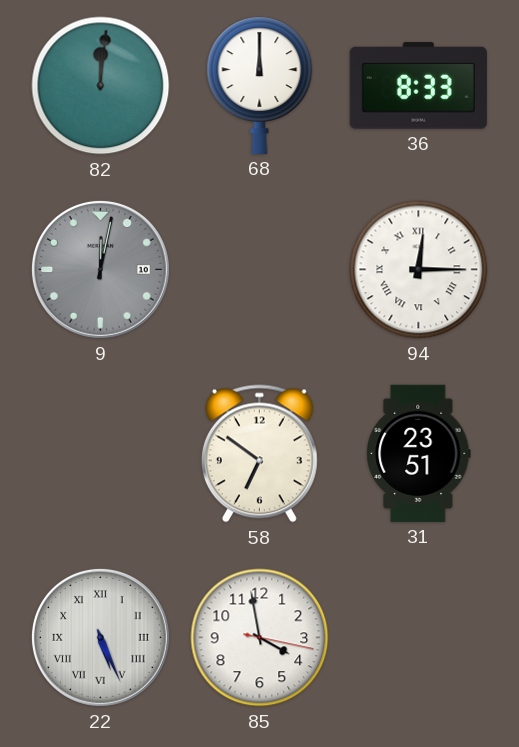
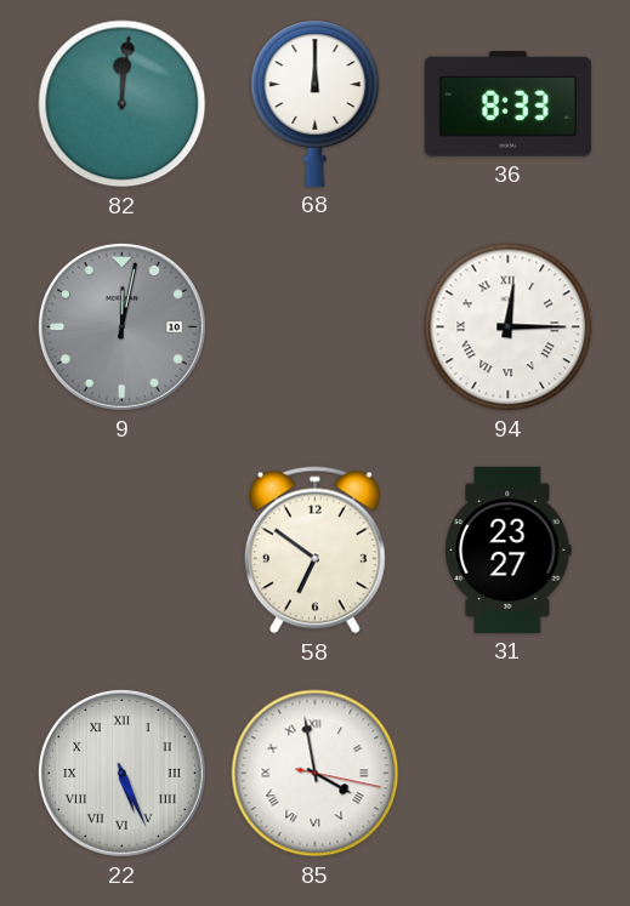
31: 23:51 -> 23:27
85 numerals: Arabic -> Roman
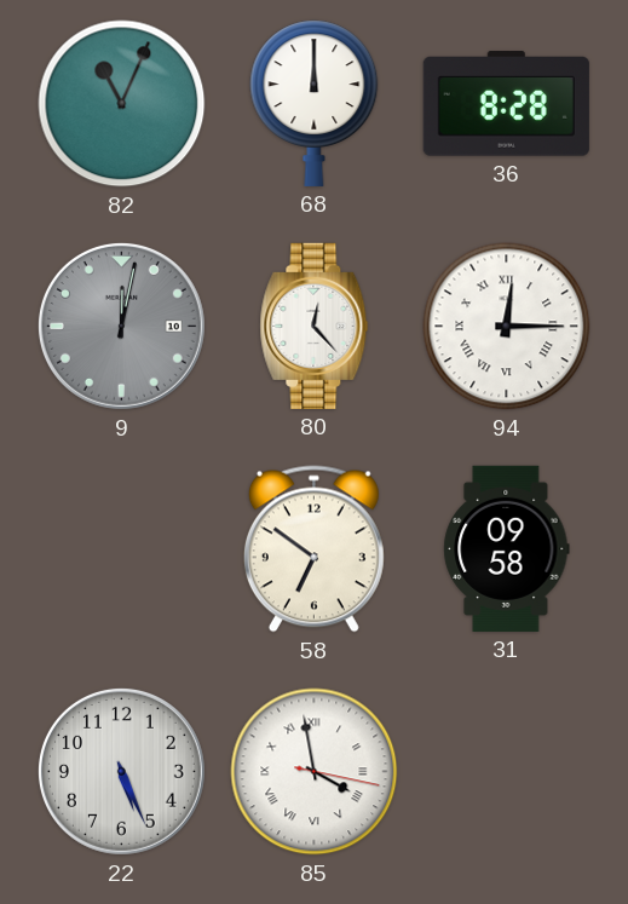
82: 12:01 -> 11:04
36: 8:33 -> 8:28
80: none -> 12:23
31: 23:27 -> 09:58
22 numerals: Roman -> Arabic
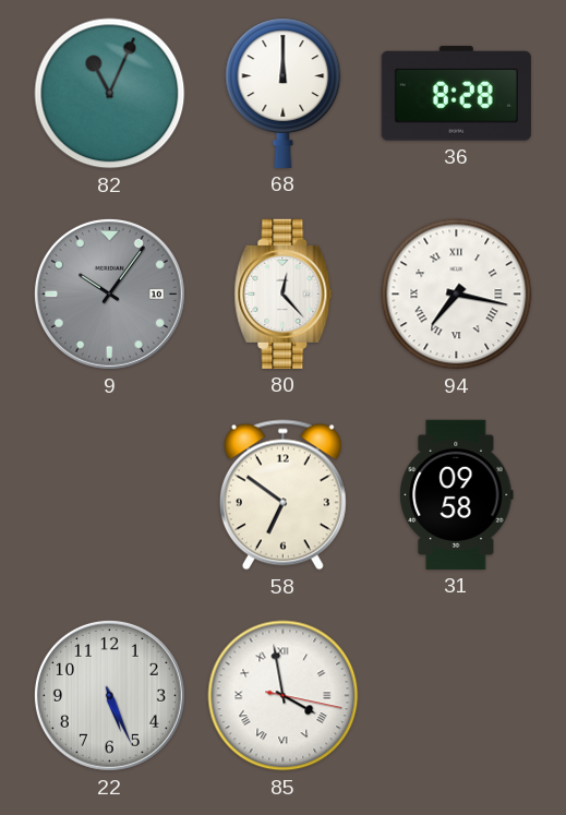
9: 12:02 -> 10:06
94: 12:15 -> 7:17
